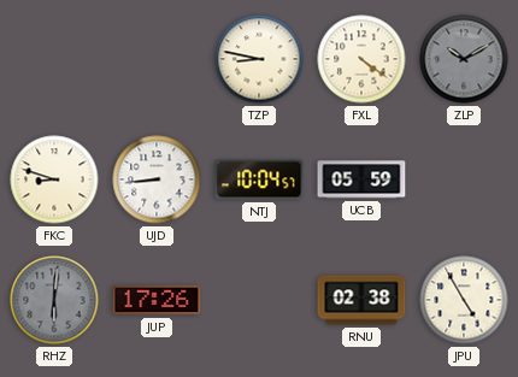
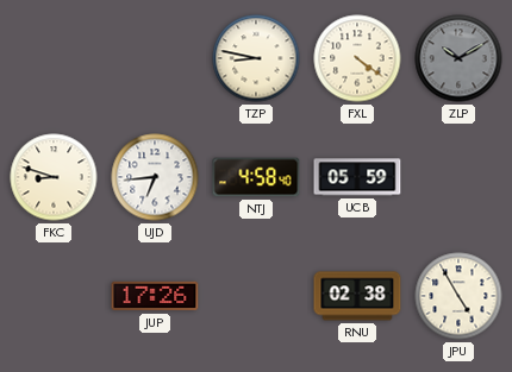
UJD: 8:44 -> 6:44
NTJ: 10:04 -> 4:58
RHZ: 6:01 -> none
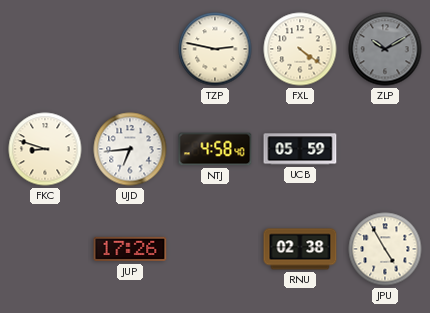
TZP: 8:47 -> 2:47
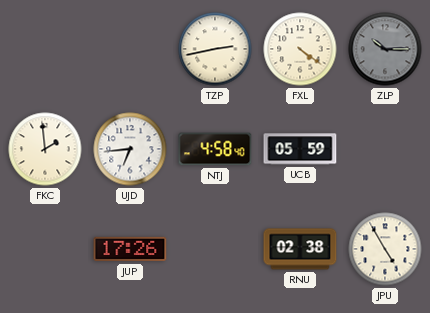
TZP: 2:47 -> 2:43
ZLP: 10:10 -> 10:15
FKC: 8:48 -> 1:59
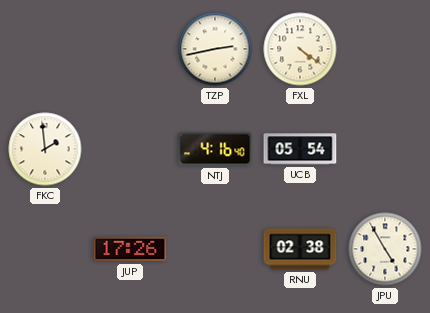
ZLP: 10:15 -> none
UJD: 6:44 -> none
NTJ: 4:58 -> 4:16
UCB: 05:59 -> 05:54
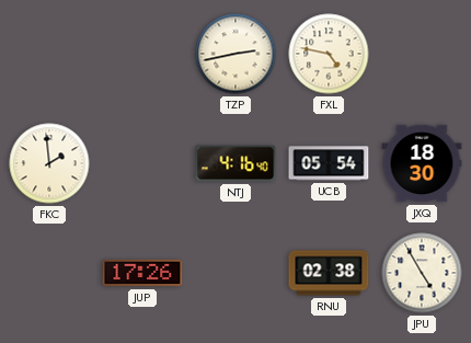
FXL: 4:21 -> 4:47
JXQ: none -> 18:30
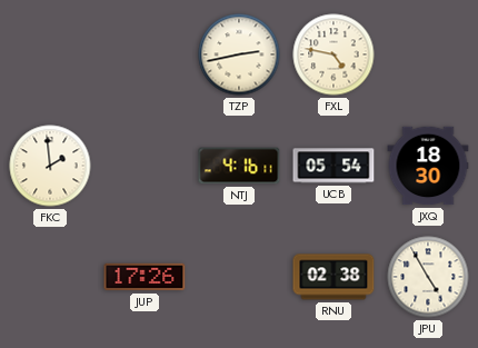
NTJ: 4:16:40 -> 4:16:11
